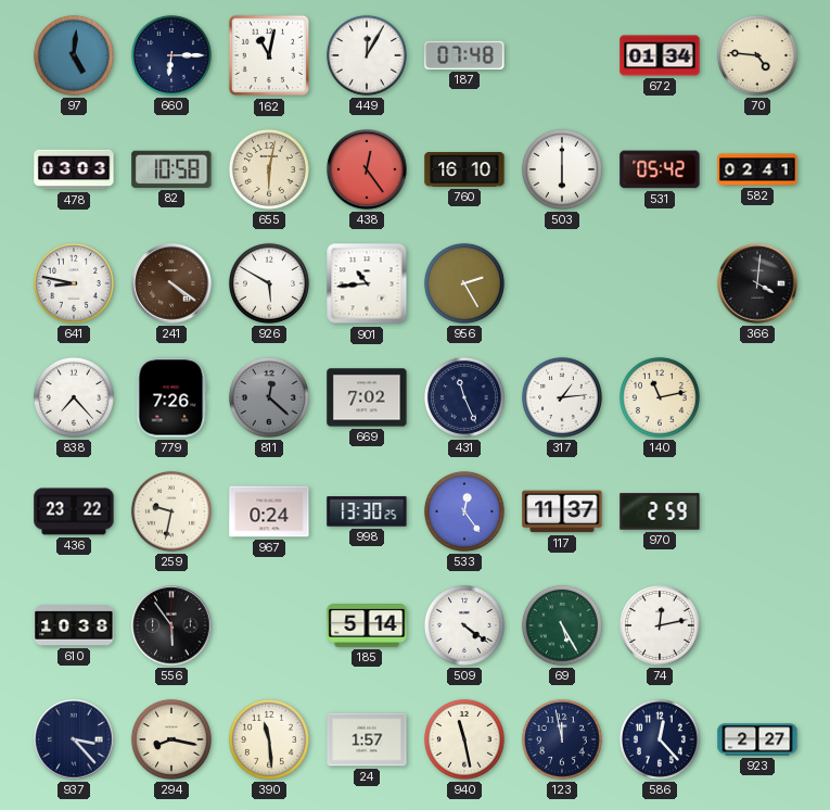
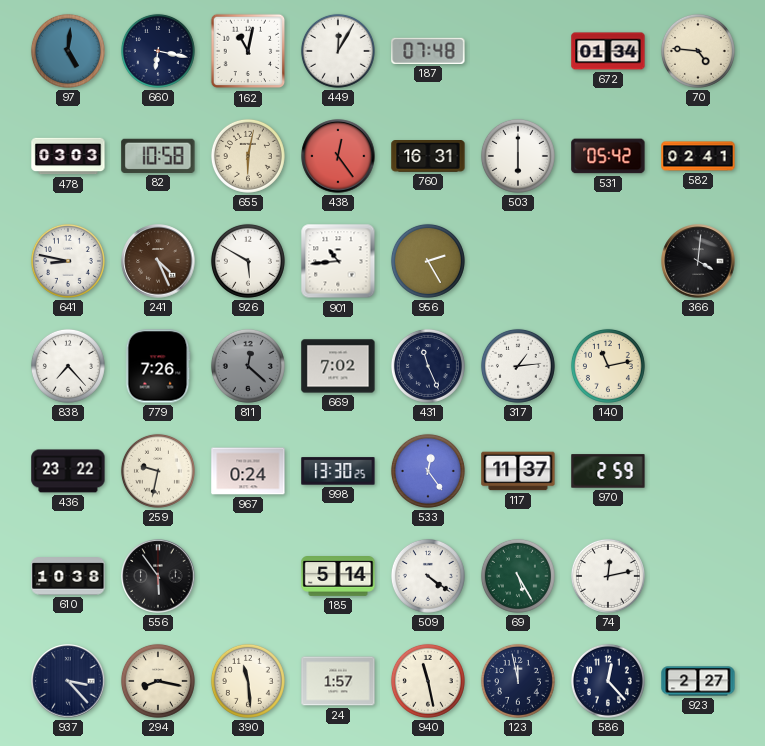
660: 6:15 -> 6:17
760: 16:10 -> 16:31
241: 4:21 -> 4:26
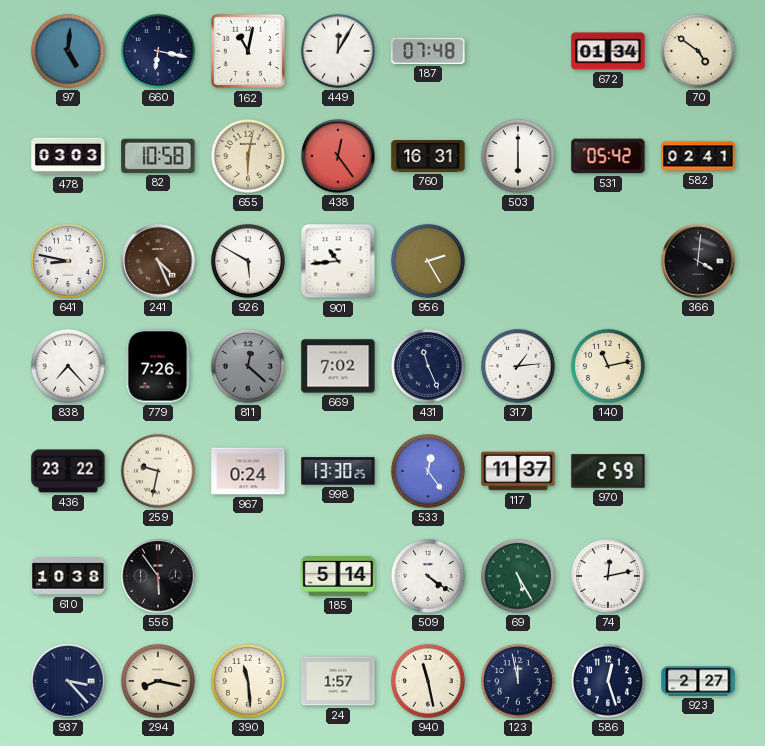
70: 4:46 -> 4:51
586: 12:23 -> 12:27
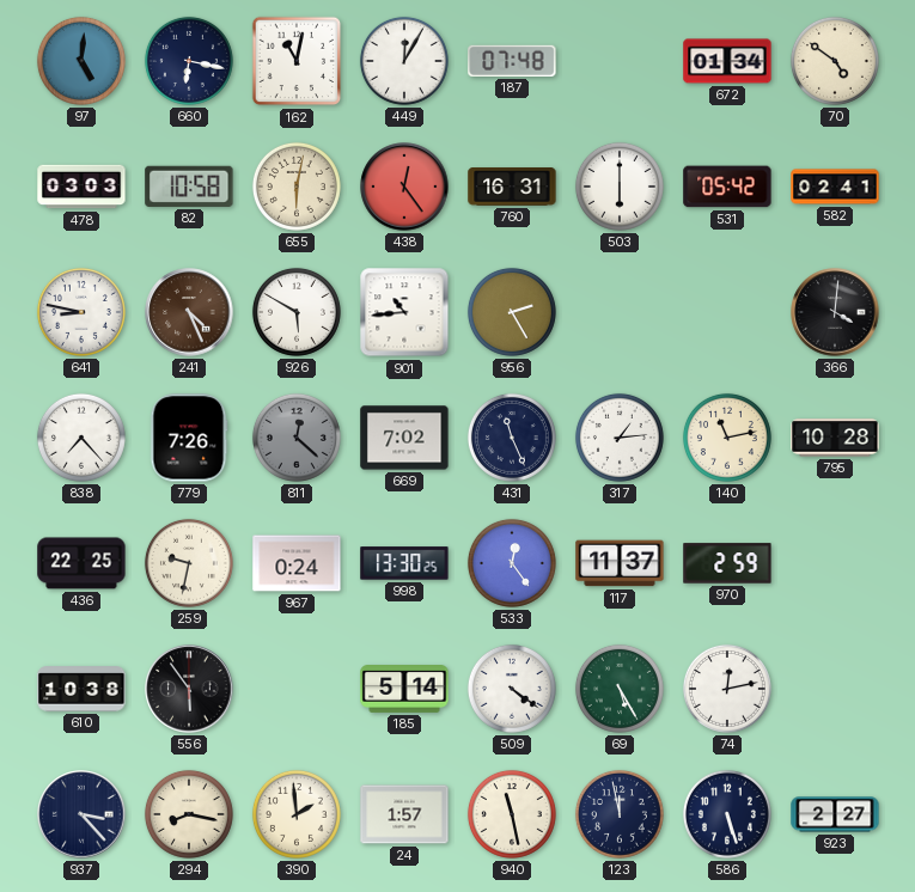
795: none -> 10:28
436: 23:22 -> 22:25
390: 11:29 -> 1:59
586: 12:27 -> 5:27
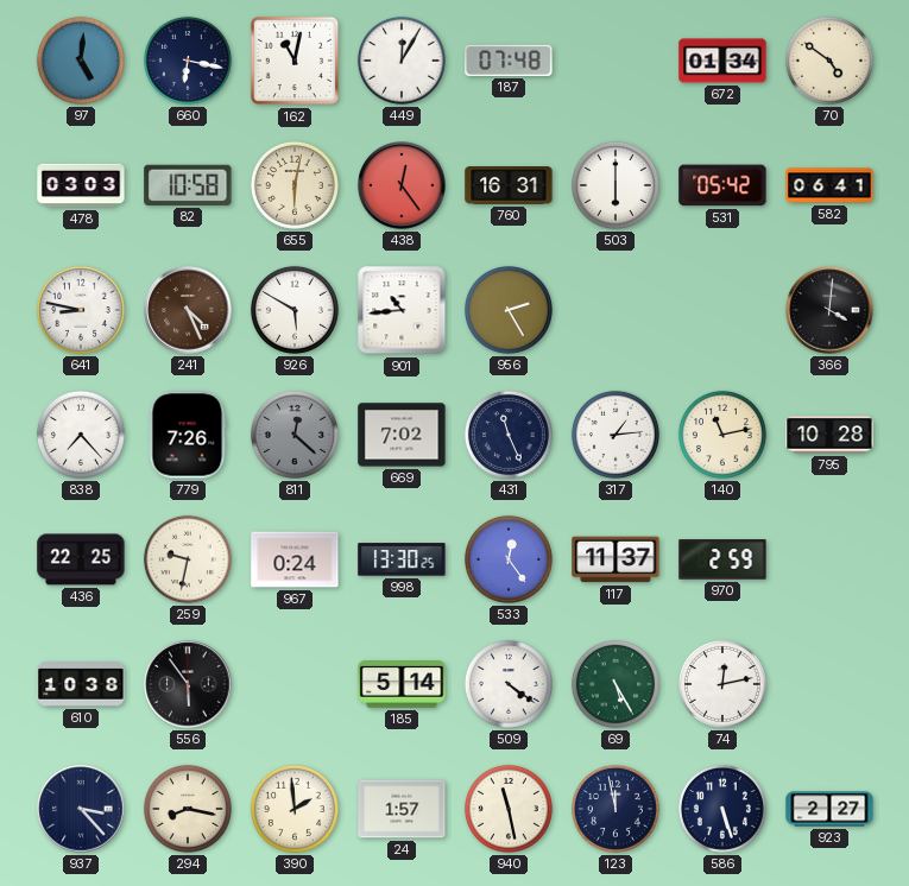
582: 02:41 -> 06:41
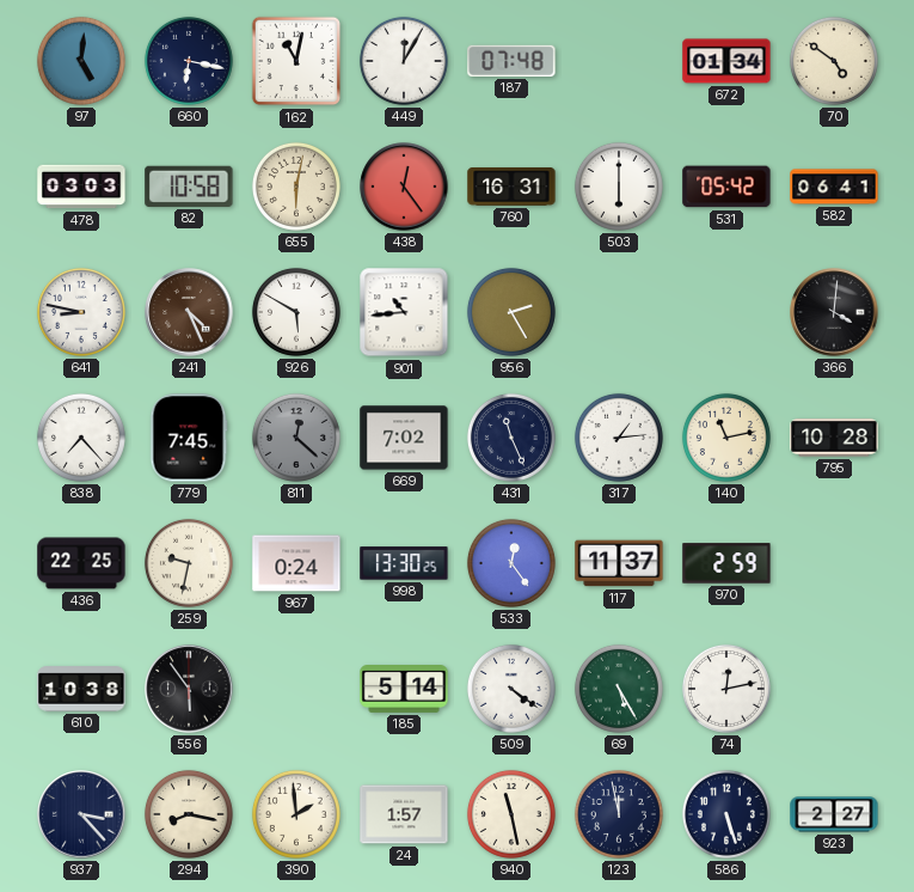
779: 7:26 -> 7:45
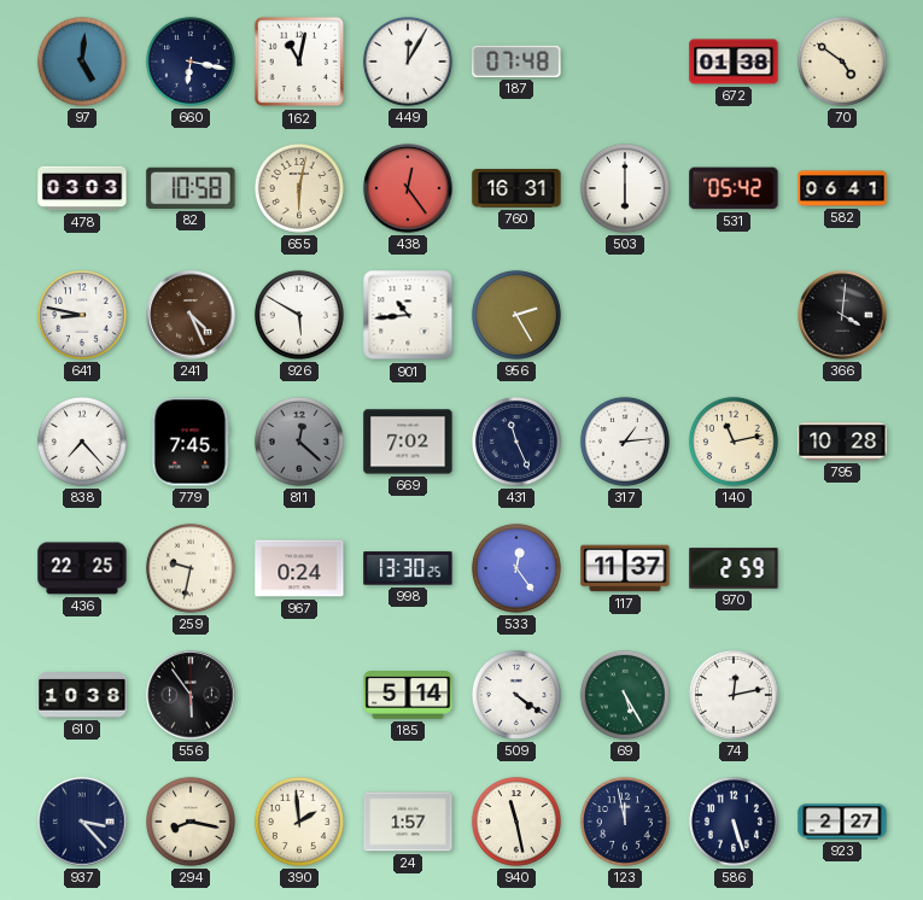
672: 01:34 -> 01:38
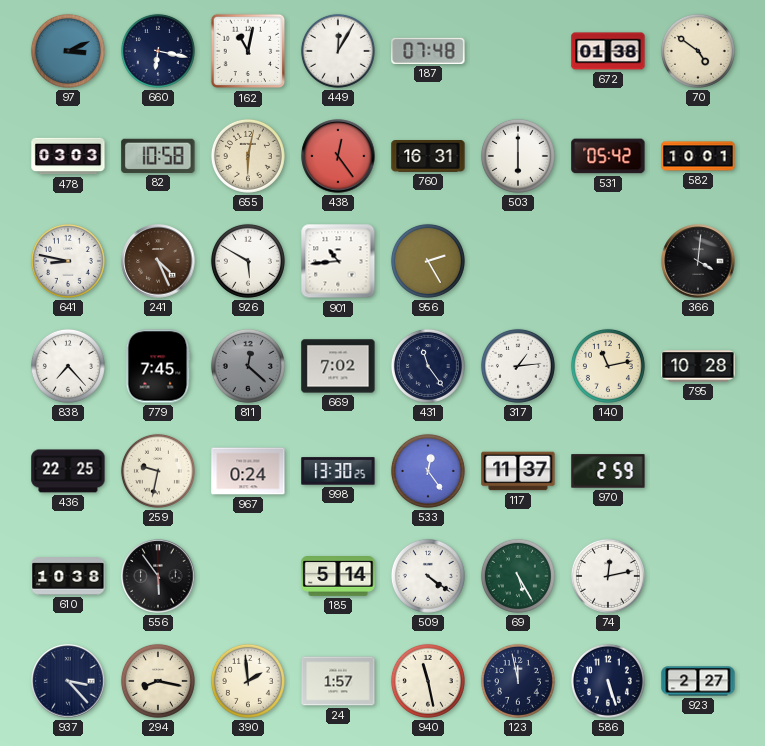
97: 5:01 -> 3:11
582: 06:41 -> 10:01
431: 11:26 -> 11:24
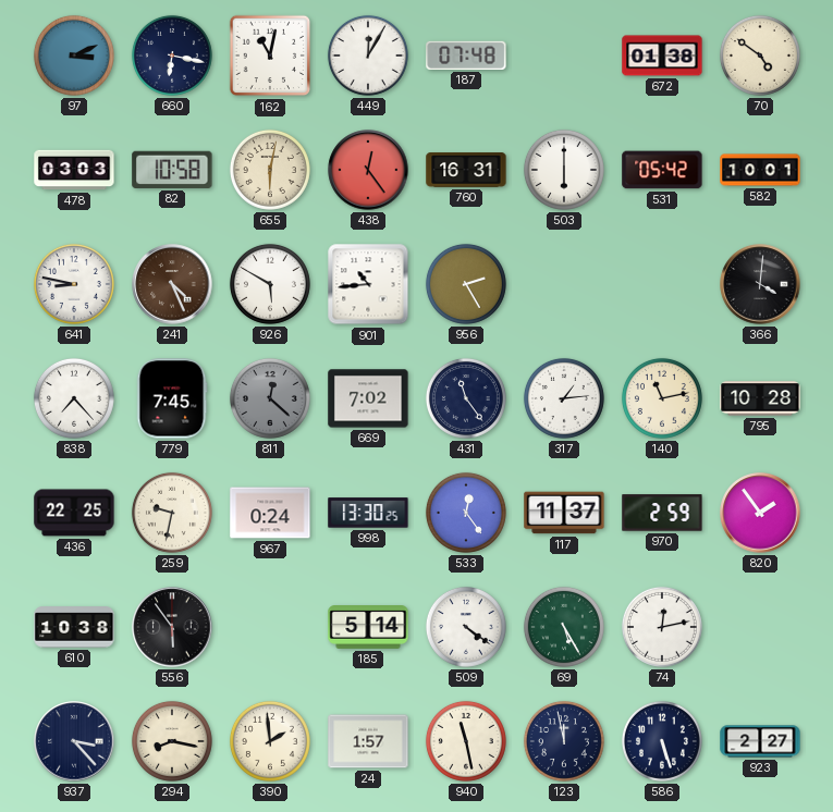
820: none -> 1:54
